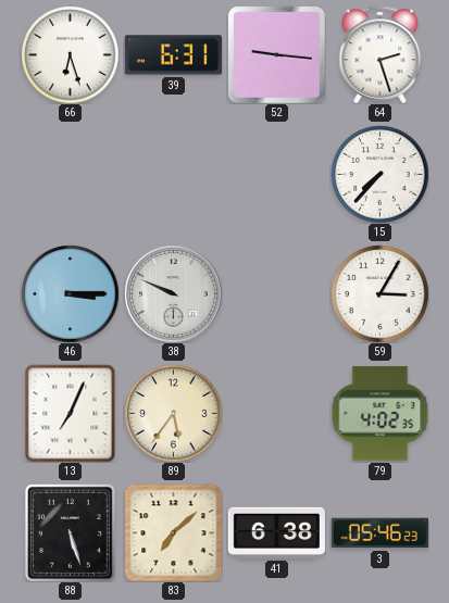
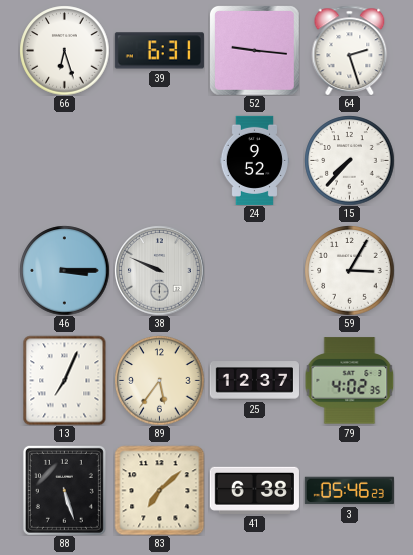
24: none -> 9:52
25: none -> 12:37
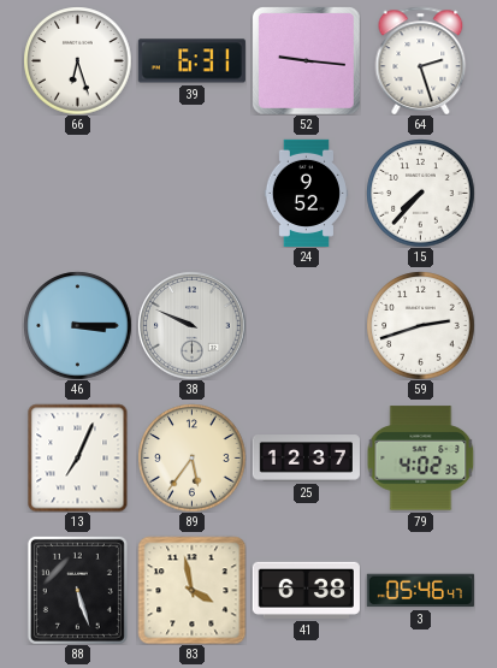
59: 3:05 -> 2:42
83: 7:08 -> 3:58
3: 05:46:23 -> 05:46:47
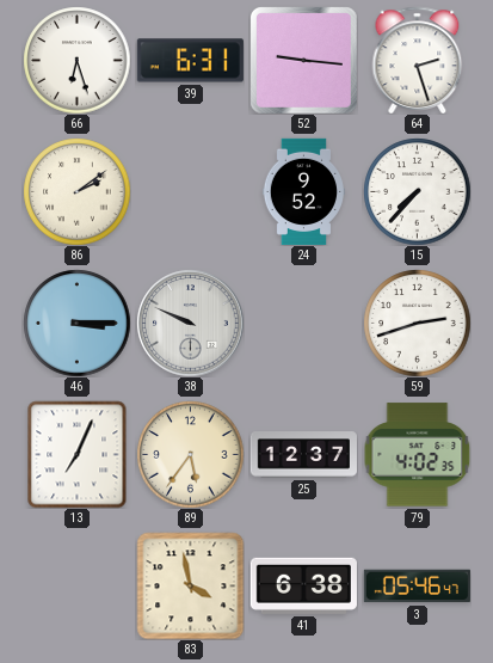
86: none -> 2:09
88: 5:27 -> none
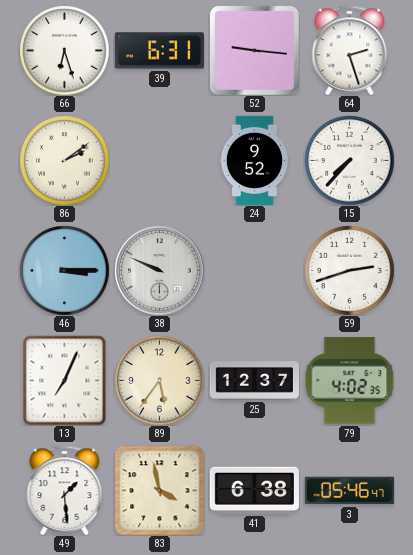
49: none -> 1:29
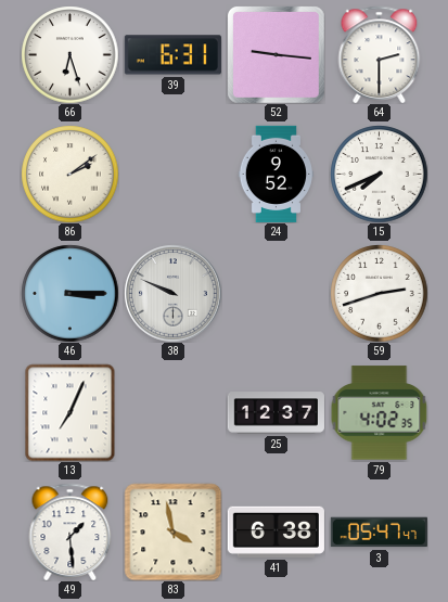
64: 2:27 -> 2:30
15: 7:37 -> 7:41
89: 5:36 -> none
3: 05:46 -> 05:47
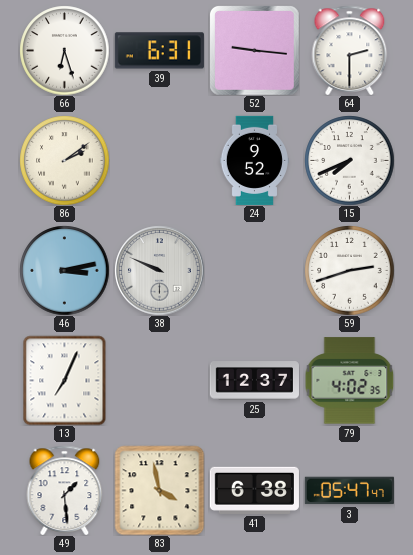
46: 3:15 -> 3:13
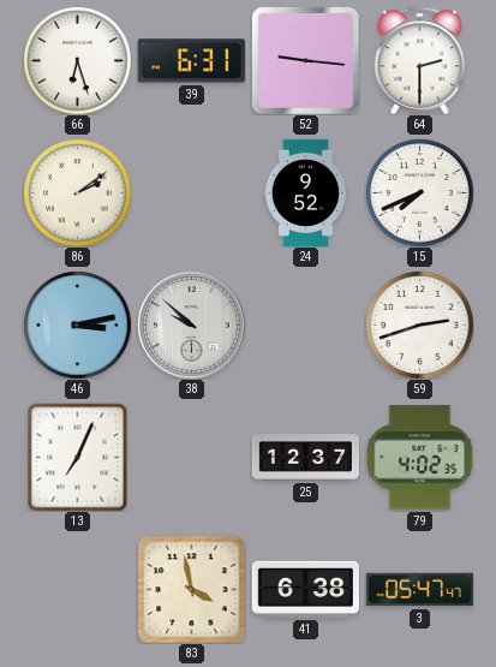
38: 9:49 -> 9:52
49: 1:29 -> none
